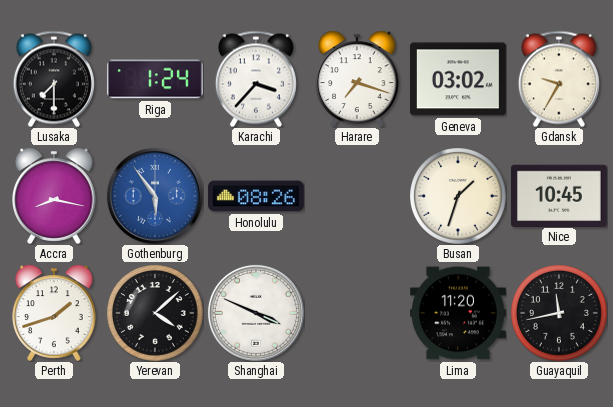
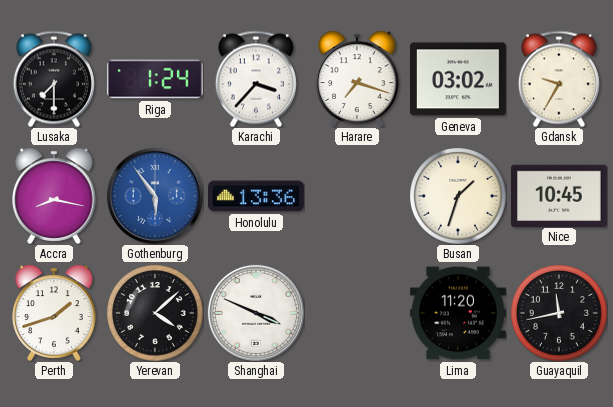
Honolulu: 08:26 -> 13:36
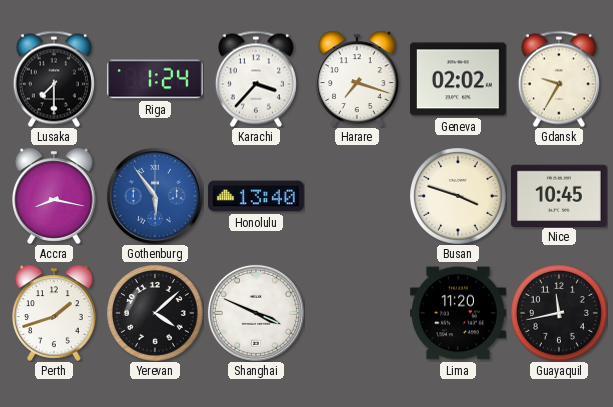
Geneva: 03:02 -> 02:02
Honolulu: 13:36 -> 13:40
Busan: 1:33 -> 3:48
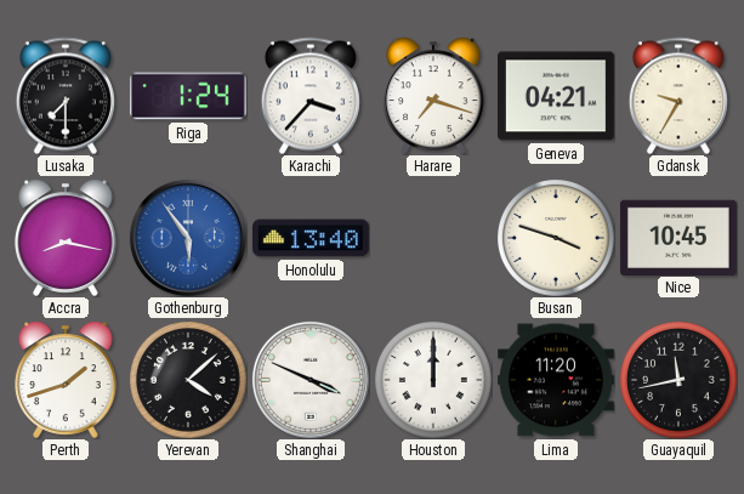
Geneva: 02:02 -> 04:21
Houston: none -> 12:00
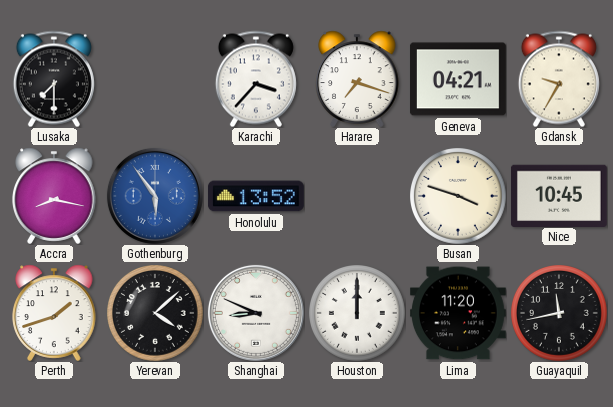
Riga: 1:24 -> none
Honolulu: 13:40 -> 13:52
Shanghai: 3:49 -> 8:49
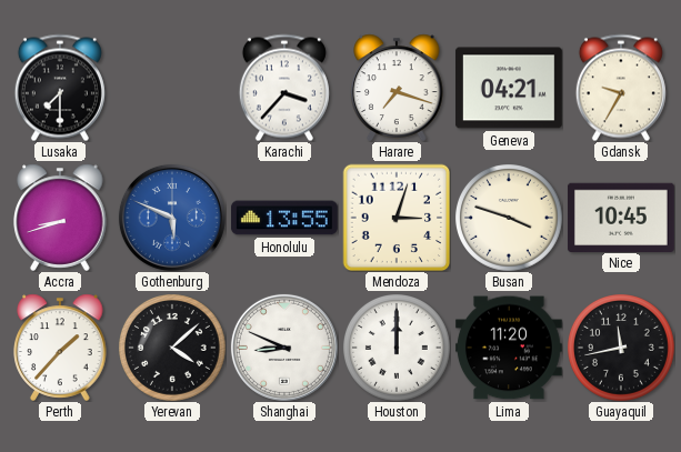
Accra: 8:17 -> 8:42
Gothenburg: 5:54 -> 5:49
Honolulu: 13:52 -> 13:55
Mendoza: none -> 3:03
Perth: 1:42 -> 1:37
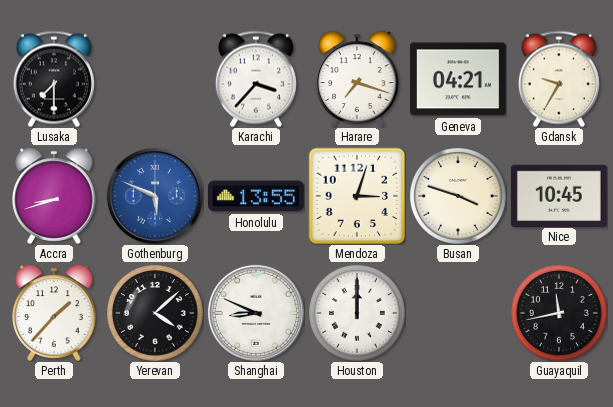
Lima: 11:20 -> none
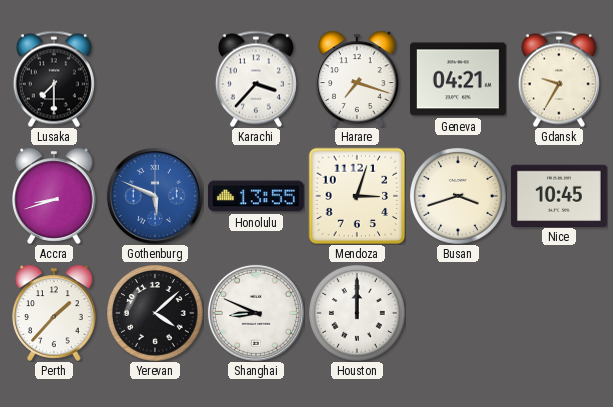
Busan: 3:48 -> 3:42
Guayaquil: 11:43 -> none
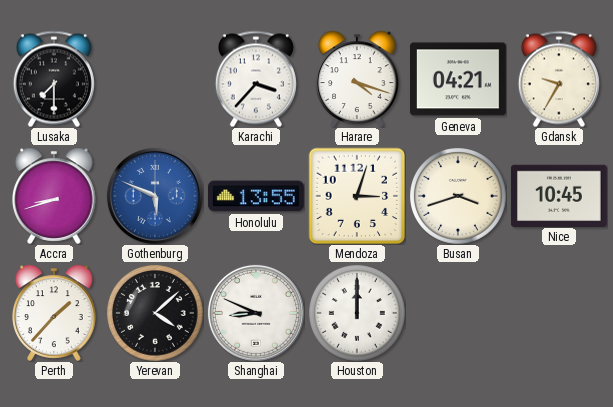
Harare: 7:18 -> 4:18
